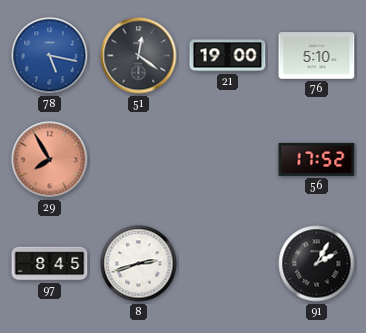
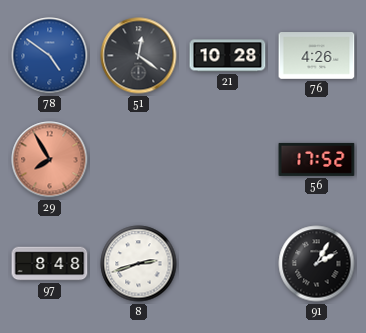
78: 5:17 -> 4:51
21: 19:00 -> 10:28
76: 5:10 -> 4:26
97: 8:45 -> 8:48
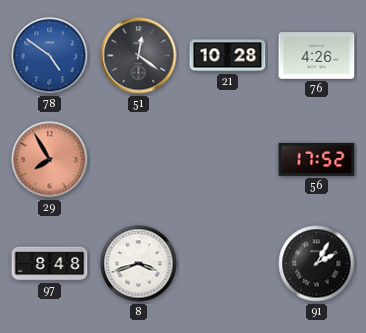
8: 2:42 -> 3:42
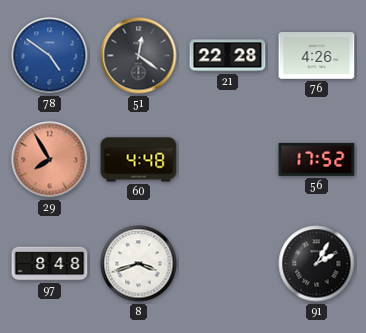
21: 10:28 -> 22:28
60: none -> 4:48
